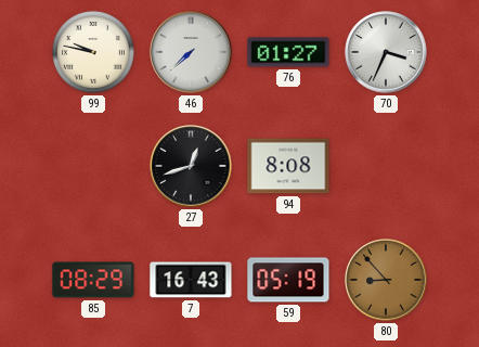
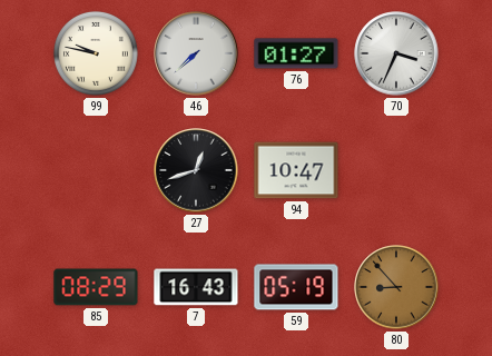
94: 8:08 -> 10:47
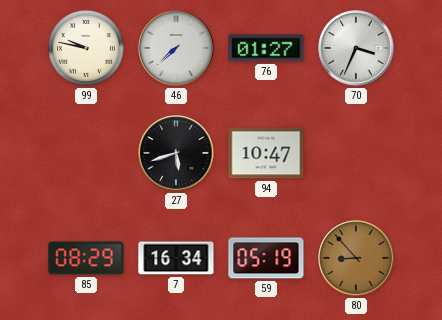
27: 12:42 -> 5:42
7: 16:43 -> 16:34
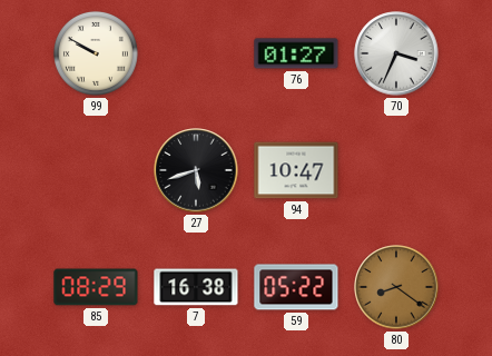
99: 9:47 -> 9:50
46: 7:38 -> none
7: 16:34 -> 16:38
59: 05:19 -> 05:22
80: 8:53 -> 8:21
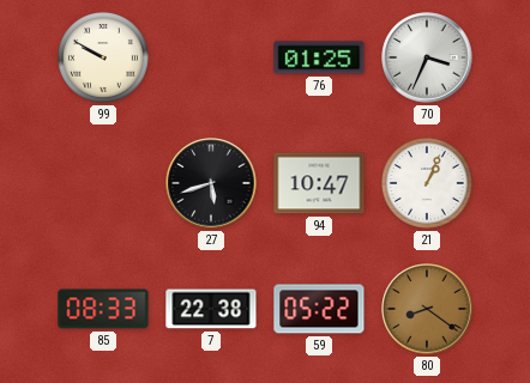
76: 01:27 -> 01:25
21: none -> 1:04
85: 08:29 -> 08:33
7: 16:38 -> 22:38
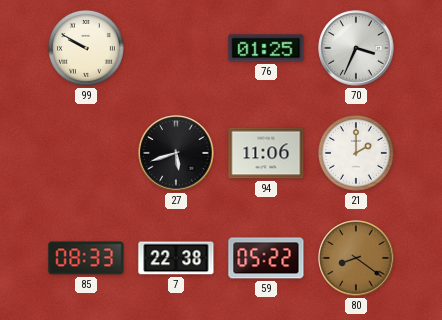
94: 10:47 -> 11:06
21: 1:04 -> 2:00
